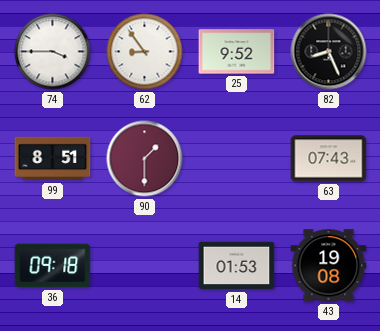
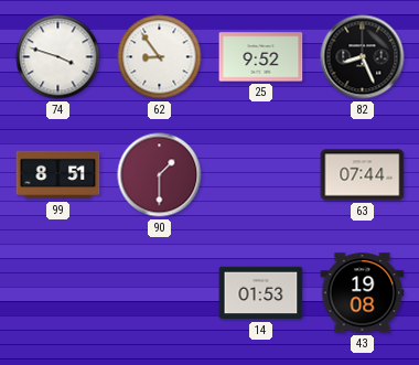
74: 3:45 -> 3:48
63: 07:43 -> 07:44
36: 09:18 -> none
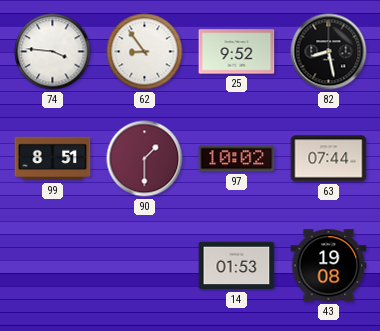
74: 3:48 -> 3:46
82: 8:26 -> 8:28
97: none -> 10:02
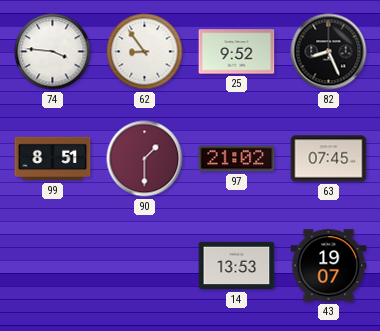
82: 8:28 -> 8:26
97: 10:02 -> 21:02
63: 07:44 -> 07:45
14: 01:53 -> 13:53
43: 19:08 -> 19:07
